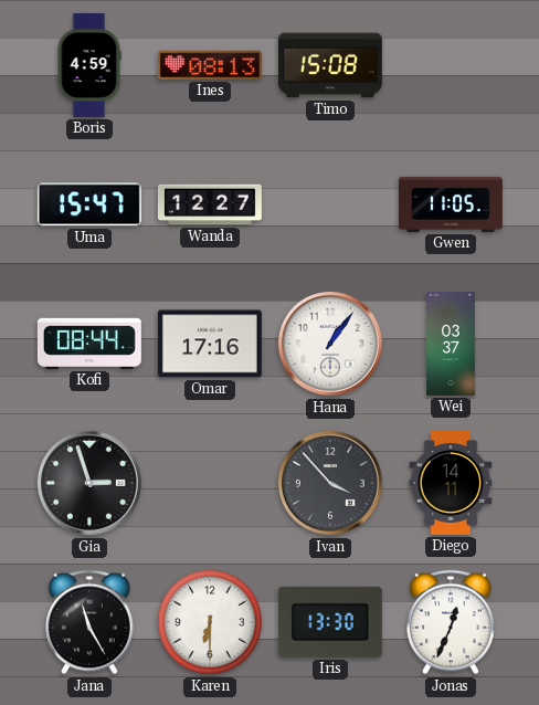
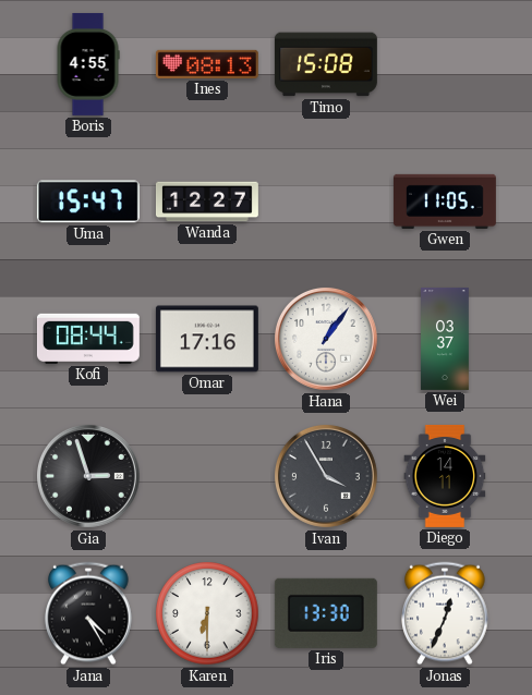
Boris: 4:59 -> 4:55
Ivan: 3:53 -> 3:55
Jana: 11:25 -> 4:25
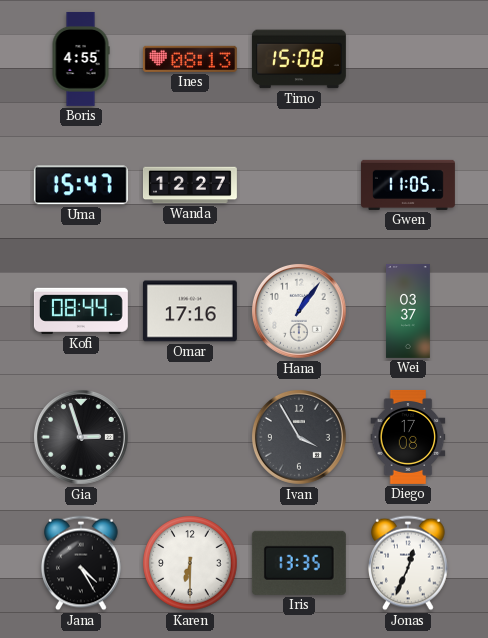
Diego: 14:11 -> 17:08
Iris: 13:30 -> 13:35
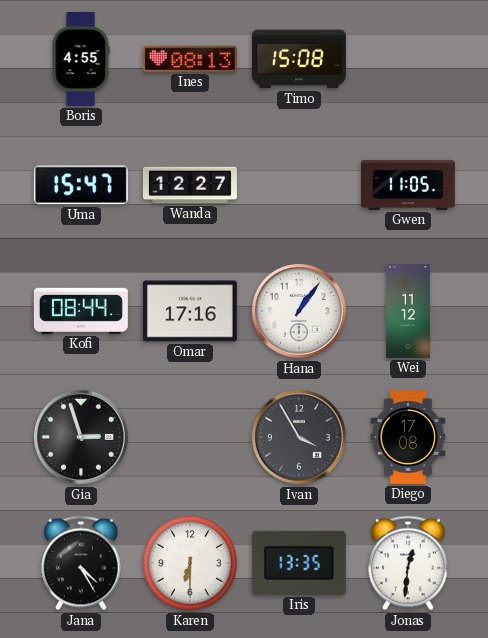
Wei: 03:37 -> 11:12
Jonas: 12:34 -> 12:31
